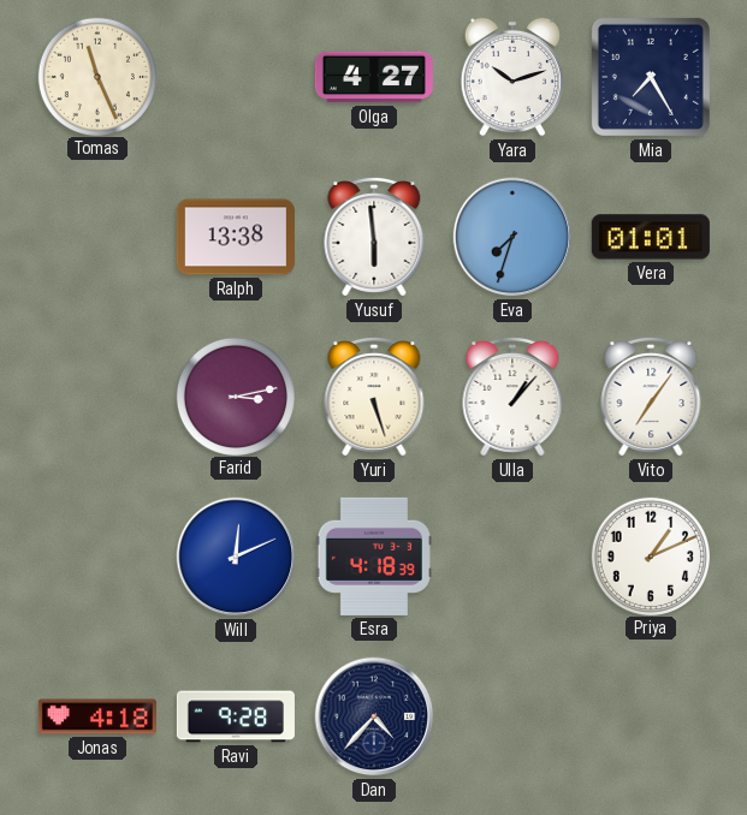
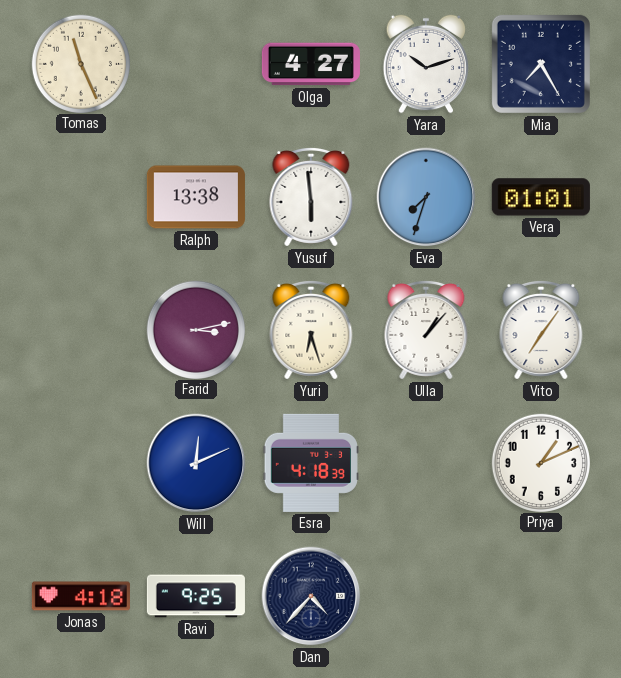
Yuri: 5:27 -> 6:27
Ravi: 9:28 -> 9:25
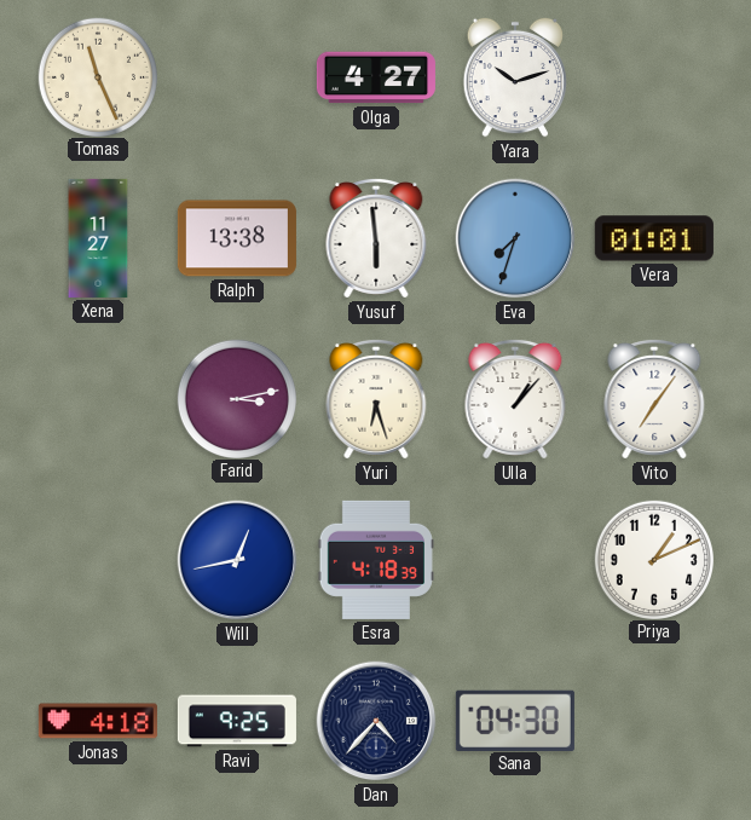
Mia: 7:25 -> none
Xena: none -> 11:27
Will: 12:11 -> 12:43
Sana: none -> 04:30
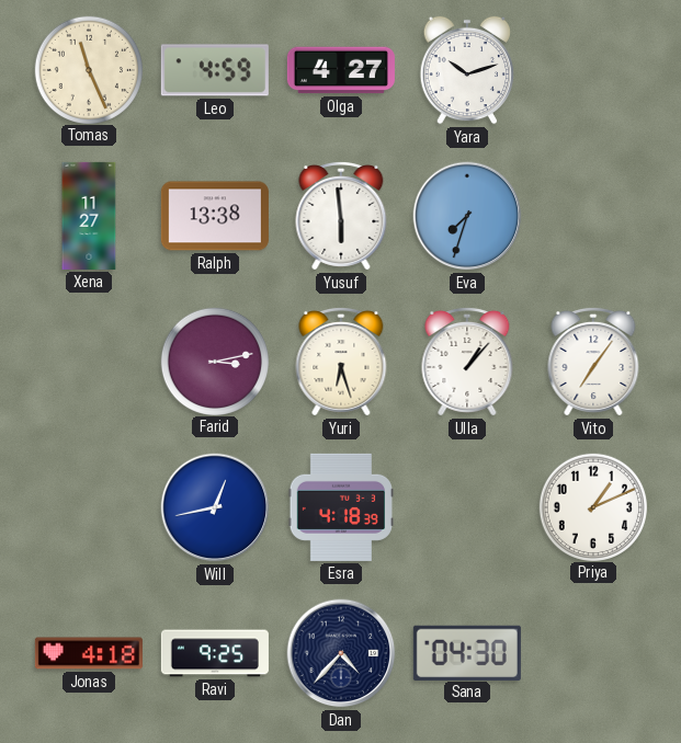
Leo: none -> 4:59
Vera: 01:01 -> none
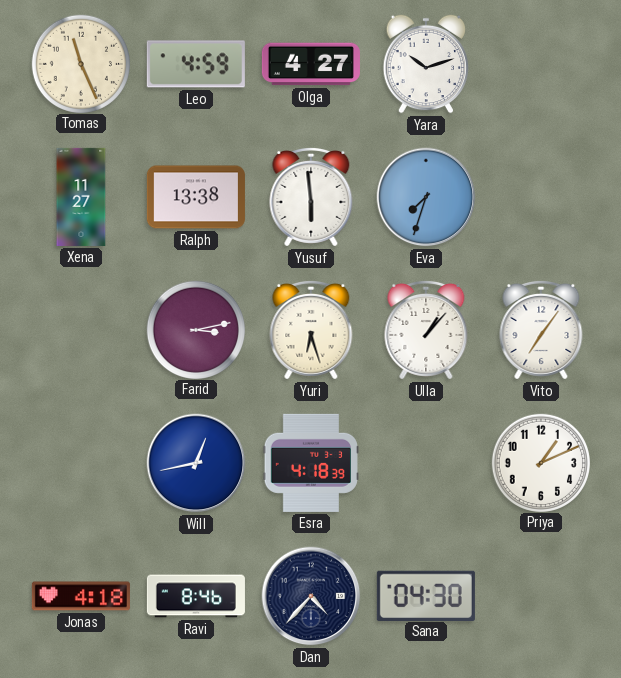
Ravi: 9:25 -> 8:46
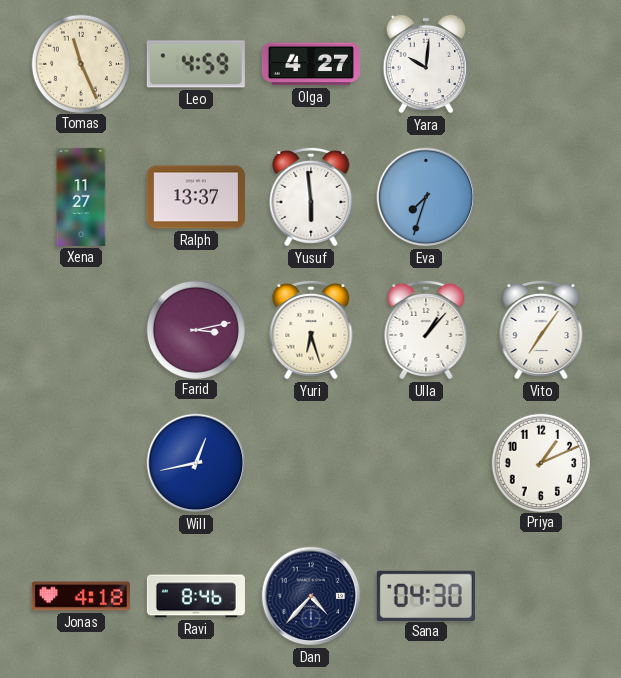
Yara: 10:12 -> 10:01
Ralph: 13:38 -> 13:37
Esra: 4:18 -> none
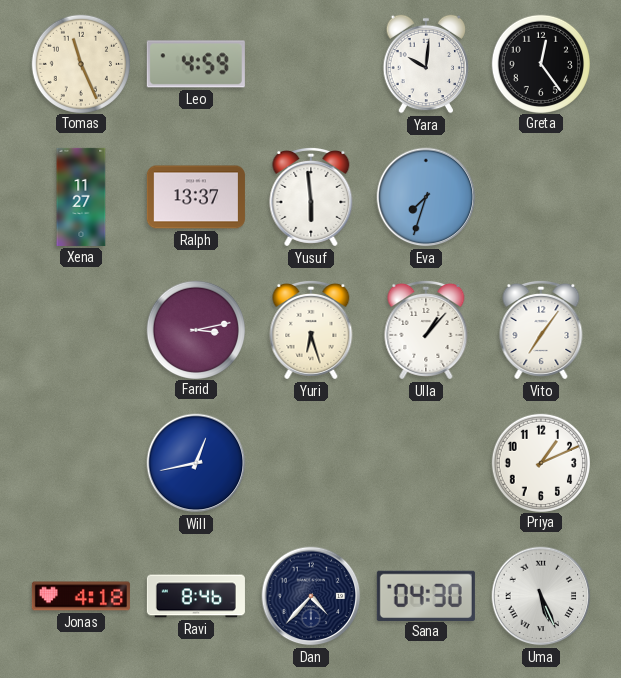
Olga: 4:27 -> none
Greta: none -> 12:24
Uma: none -> 5:26
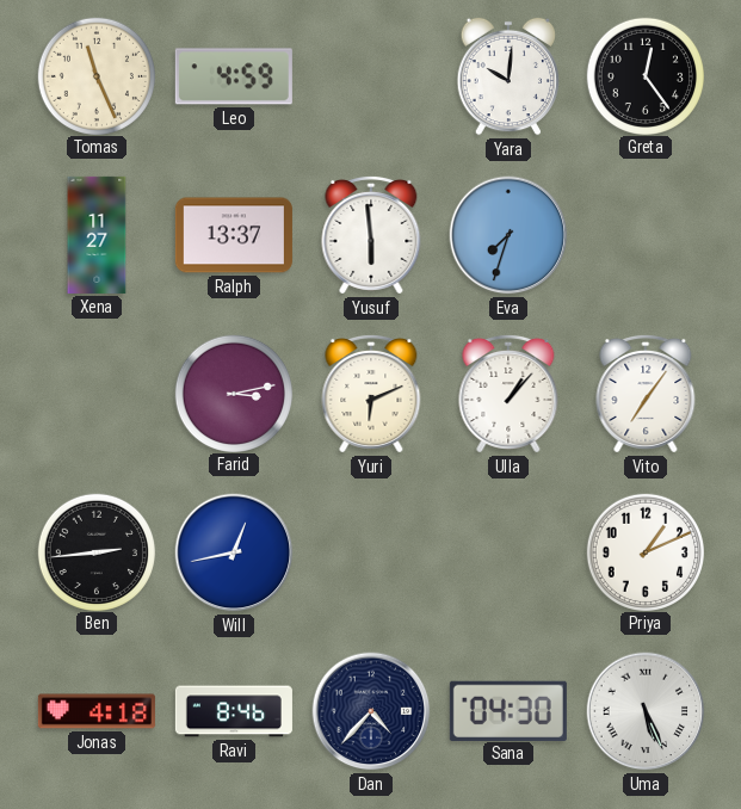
Yuri: 6:27 -> 6:11
Ben: none -> 2:44
